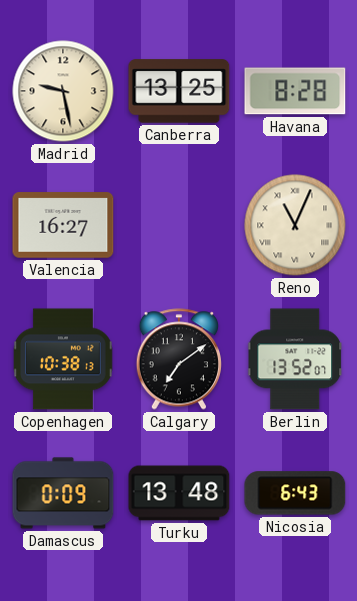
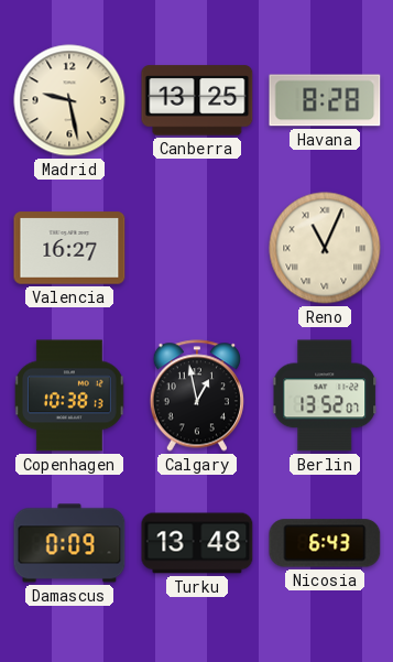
Calgary: 7:09 -> 12:58
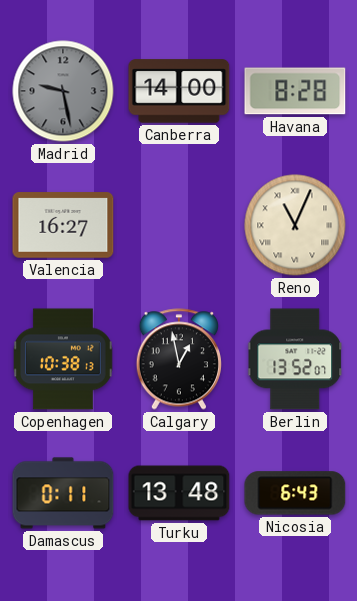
Madrid dial: cream -> grey
Canberra: 13:25 -> 14:00
Damascus: 0:09 -> 0:11
